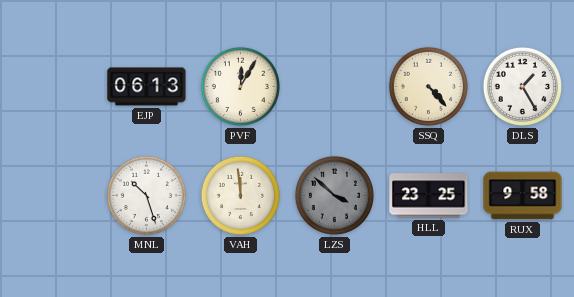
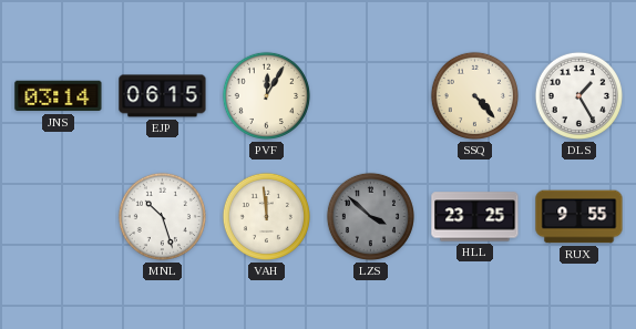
JNS: none -> 03:14
EJP: 06:13 -> 06:15
RUX: 9:58 -> 9:55
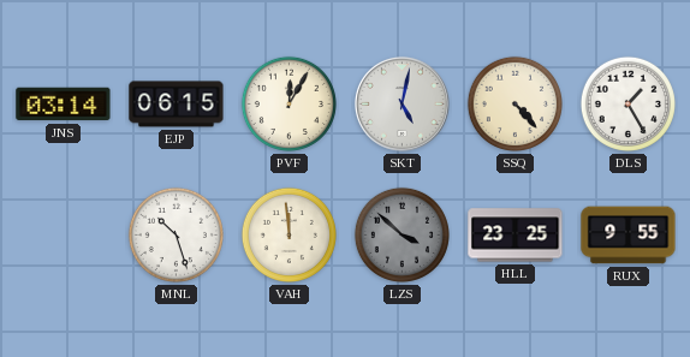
SKT: none -> 5:02
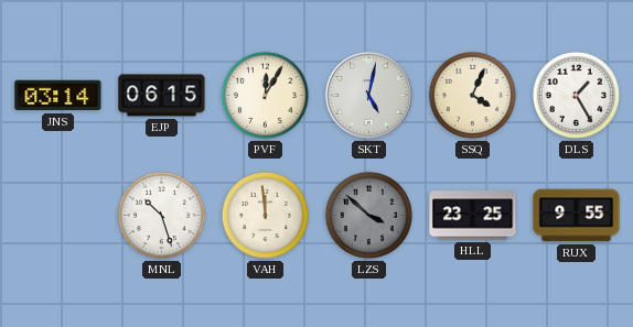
SSQ: 4:23 -> 4:04
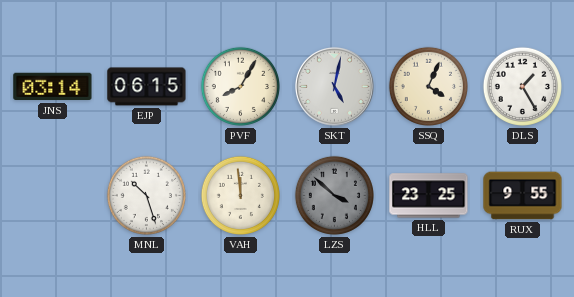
PVF: 12:05 -> 8:05
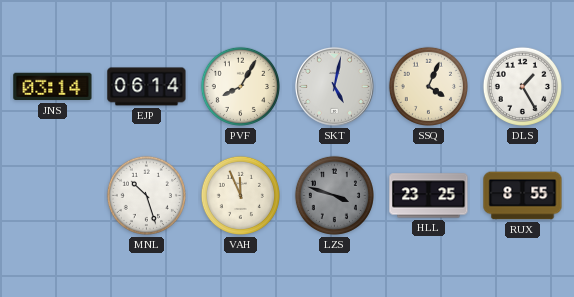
EJP: 06:15 -> 06:14
VAH: 11:59 -> 11:56
LZS: 3:52 -> 3:48
RUX: 9:55 -> 8:55
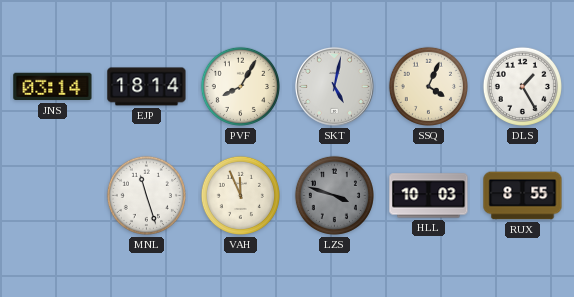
EJP: 06:14 -> 18:14
MNL: 10:27 -> 11:27
HLL: 23:25 -> 10:03
